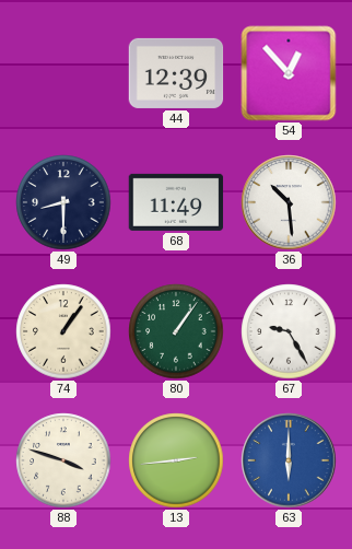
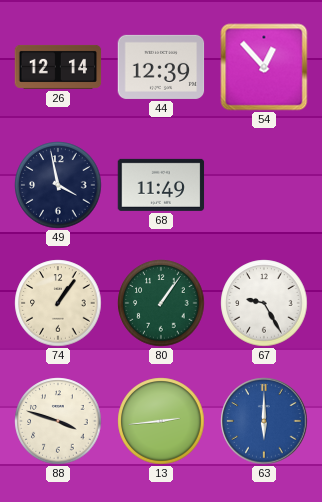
26: none -> 12:14
49: 8:30 -> 3:58
36: 10:29 -> none
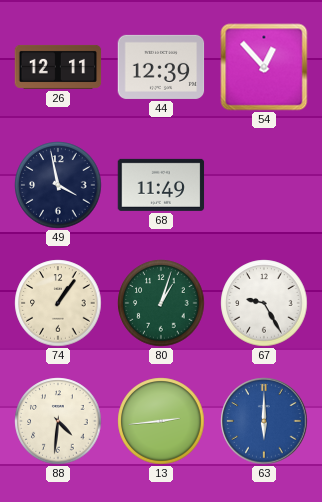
26: 12:14 -> 12:11
80: 1:06 -> 1:03
88: 3:48 -> 4:31
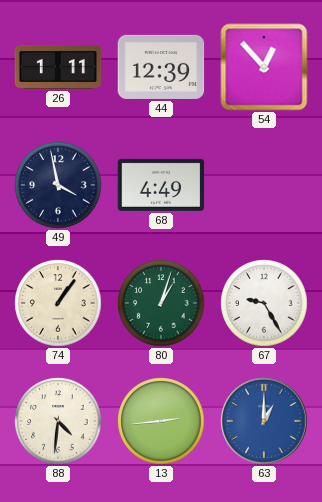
26: 12:11 -> 1:11
68: 11:49 -> 4:49
63: 6:00 -> 1:00
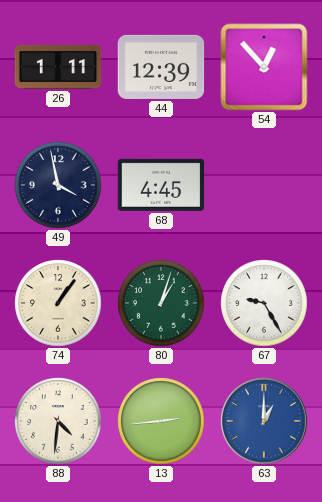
68: 4:49 -> 4:45
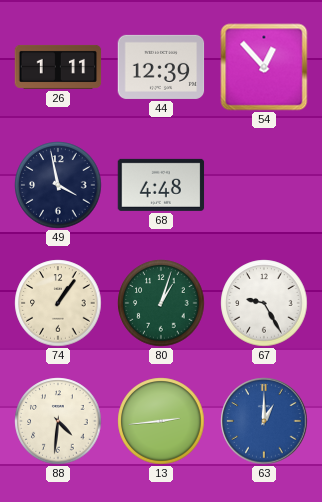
68: 4:45 -> 4:48
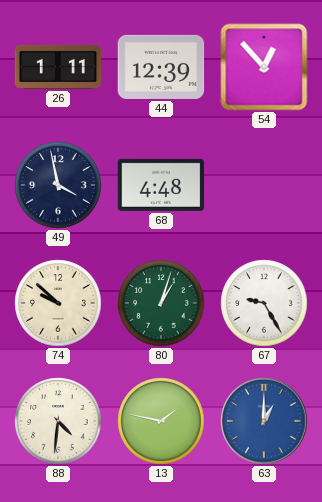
74: 1:06 -> 9:52
13: 2:44 -> 1:47
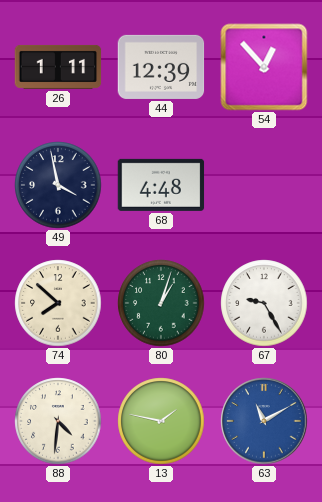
74: 9:52 -> 7:52
63: 1:00 -> 11:10
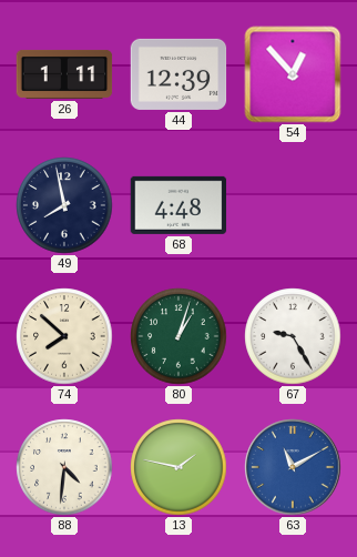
49: 3:58 -> 7:58
